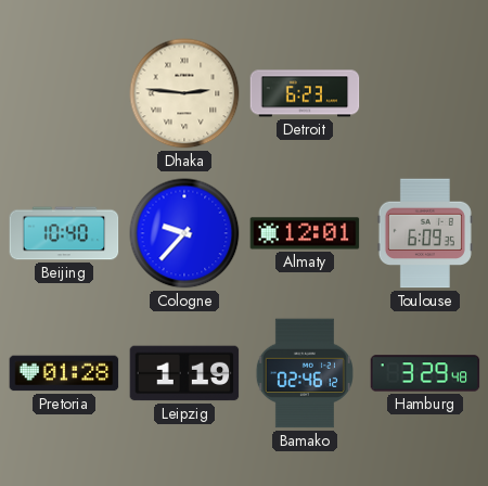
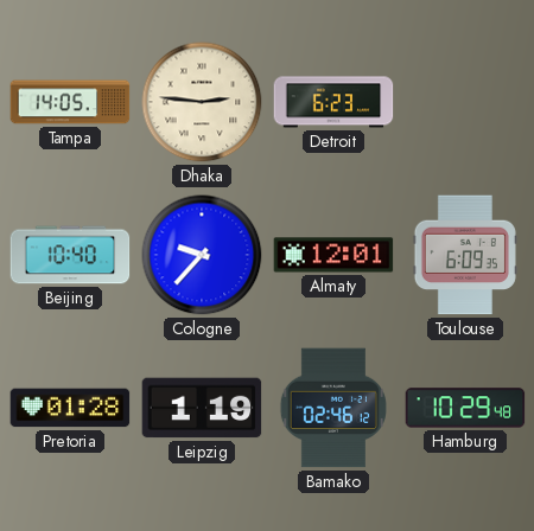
Tampa: none -> 14:05
Hamburg: 3:29 -> 10:29
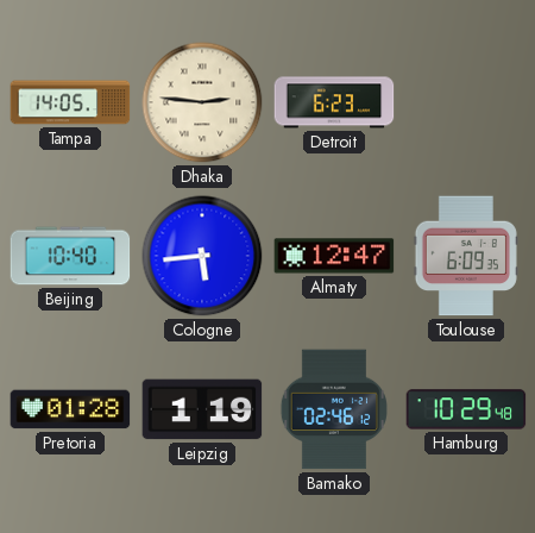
Cologne: 9:37 -> 5:44
Almaty: 12:01 -> 12:47
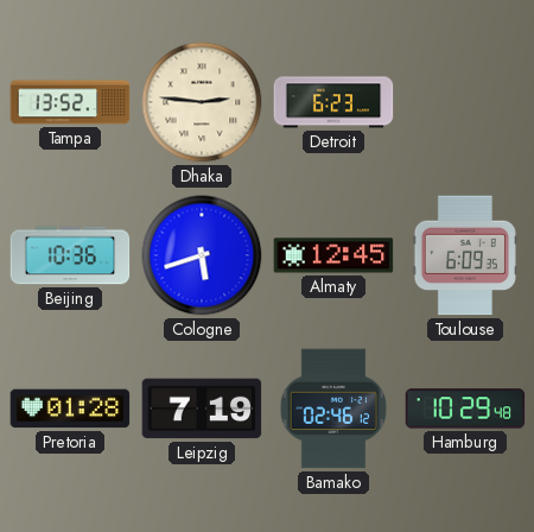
Tampa: 14:05 -> 13:52
Beijing: 10:40 -> 10:36
Cologne: 5:44 -> 5:42
Almaty: 12:47 -> 12:45
Leipzig: 1:19 -> 7:19
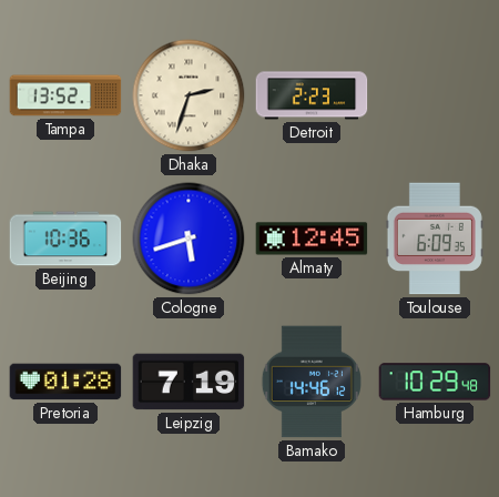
Dhaka: 2:46 -> 2:33
Detroit: 6:23 -> 2:23
Bamako: 02:46 -> 14:46
